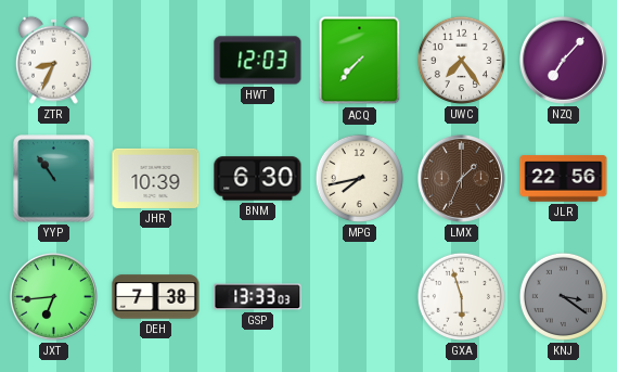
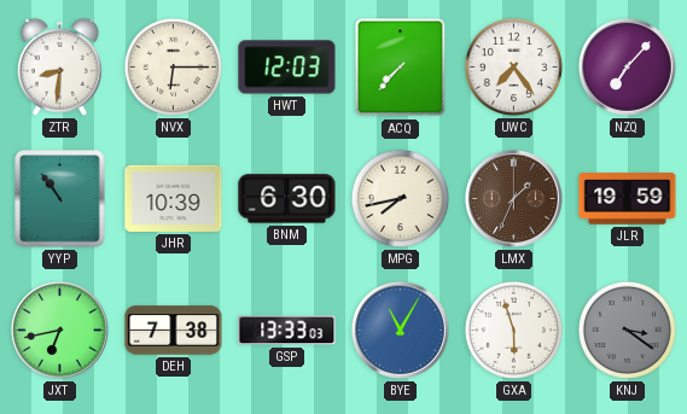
ZTR: 8:34 -> 8:31
NVX: none -> 6:15
JLR: 22:56 -> 19:59
JXT: 6:44 -> 6:43
BYE: none -> 11:05
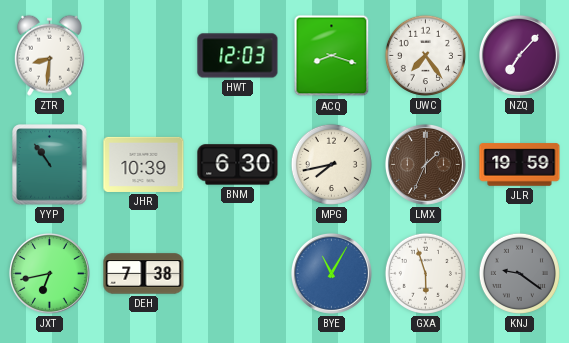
NVX: 6:15 -> none
ACQ: 7:37 -> 8:18
GSP: 13:33 -> none
KNJ: 3:21 -> 9:21
